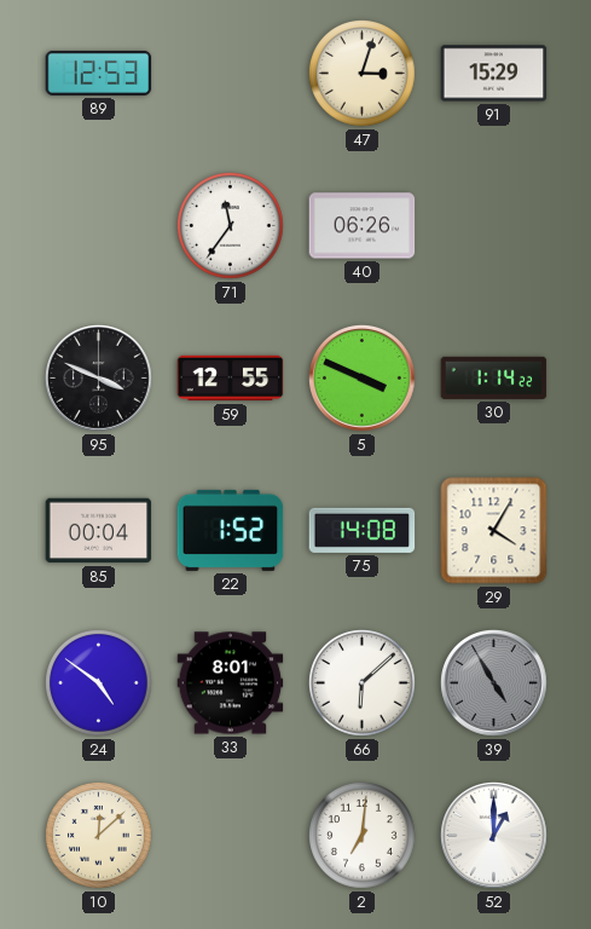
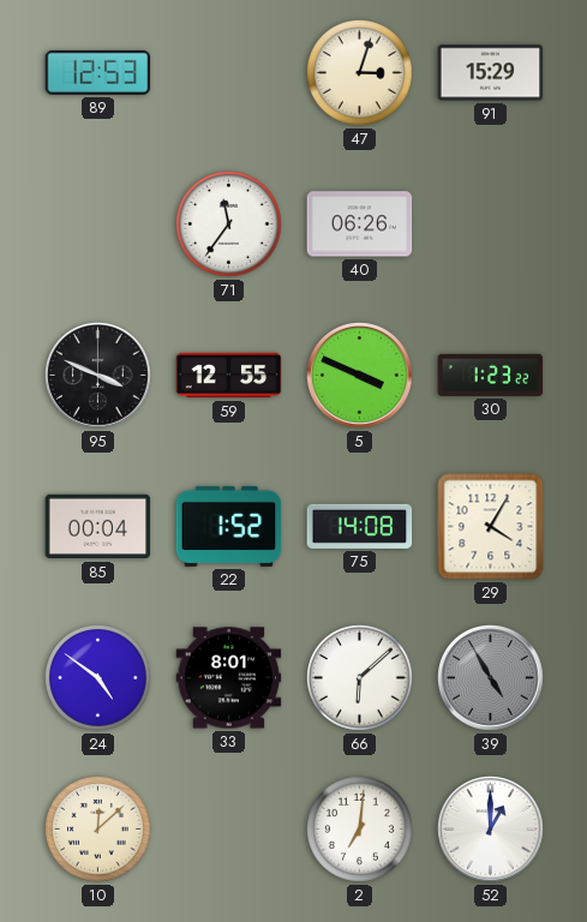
30: 1:14 -> 1:23
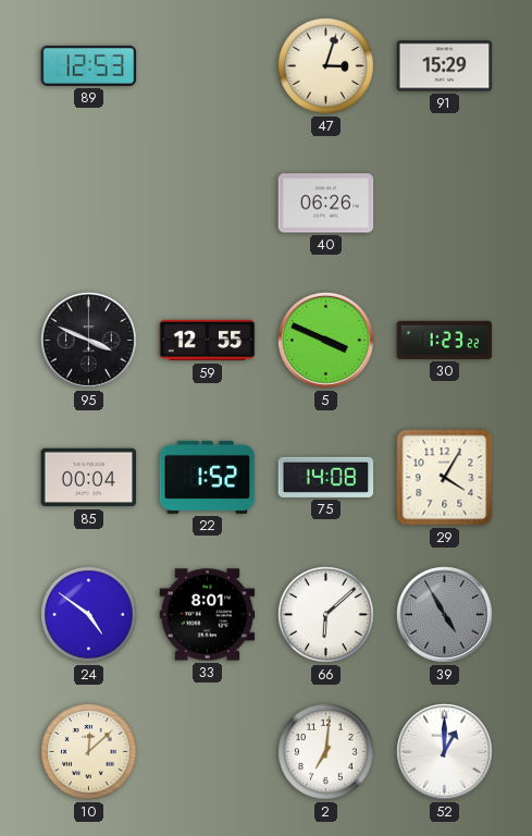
71: 11:36 -> none
